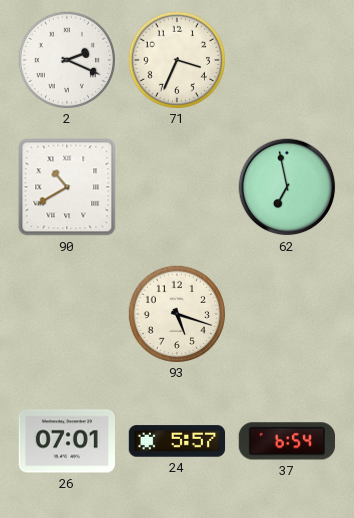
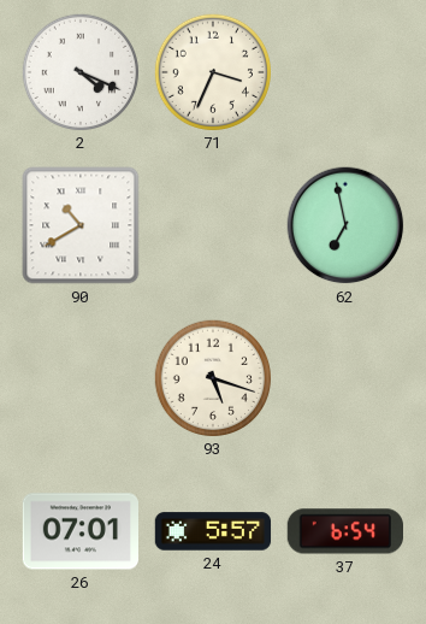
2: 2:19 -> 4:19
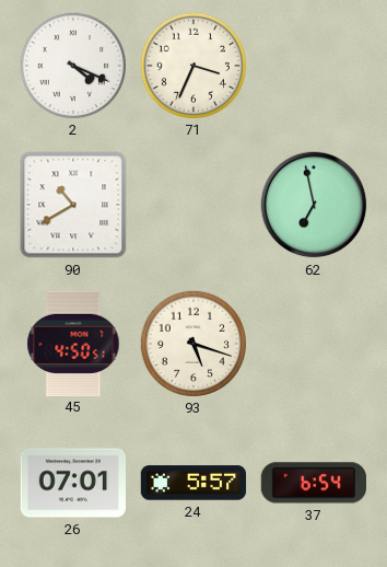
45: none -> 4:50
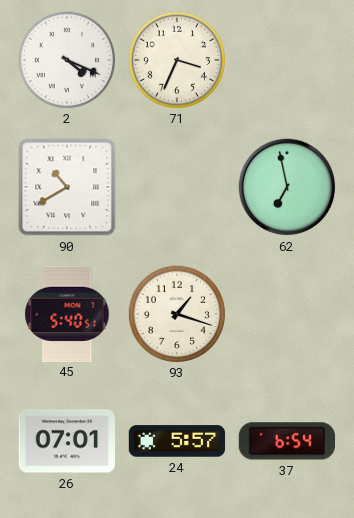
45: 4:50 -> 5:40
93: 5:18 -> 1:18
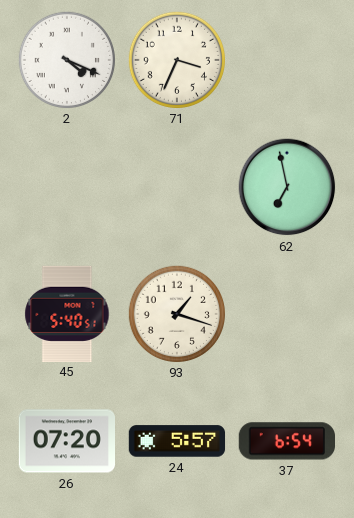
90: 10:40 -> none
26: 07:01 -> 07:20
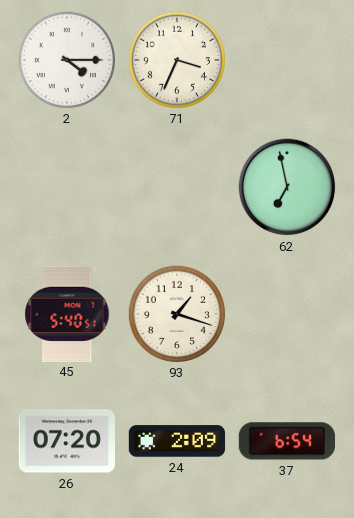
2: 4:19 -> 4:15
24: 5:57 -> 2:09
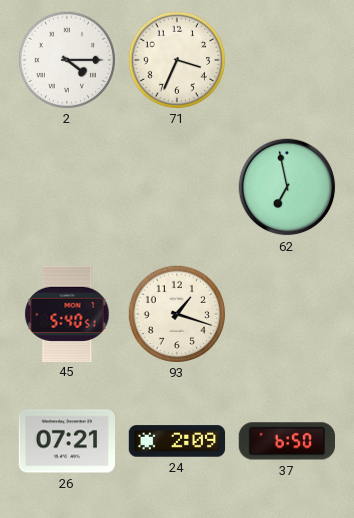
26: 07:20 -> 07:21
37: 6:54 -> 6:50
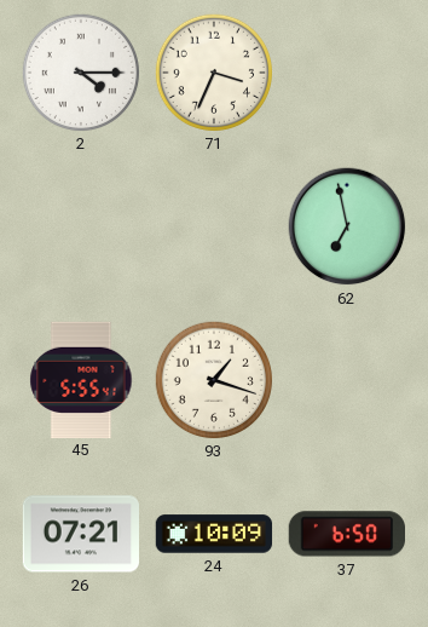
45: 5:40 -> 5:55
24: 2:09 -> 10:09
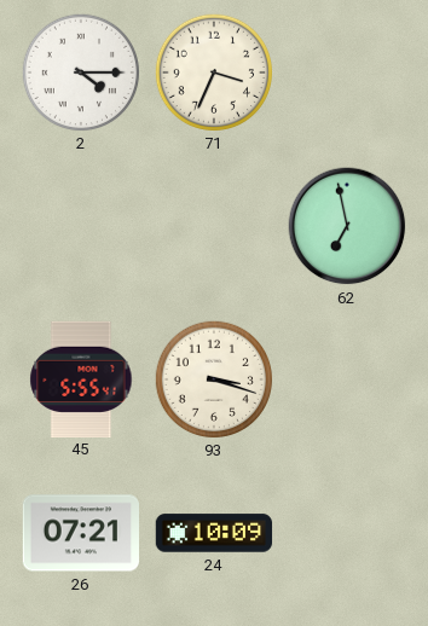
93: 1:18 -> 3:18
37: 6:50 -> none
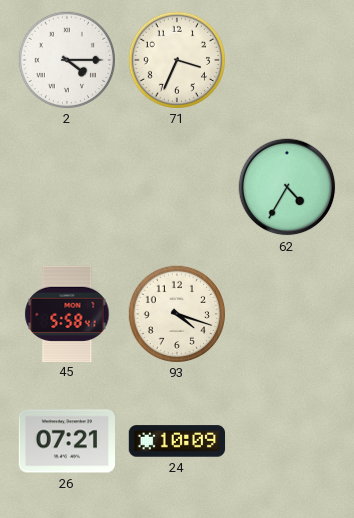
62: 6:58 -> 4:35
45: 5:55 -> 5:58
93: 3:18 -> 4:18
